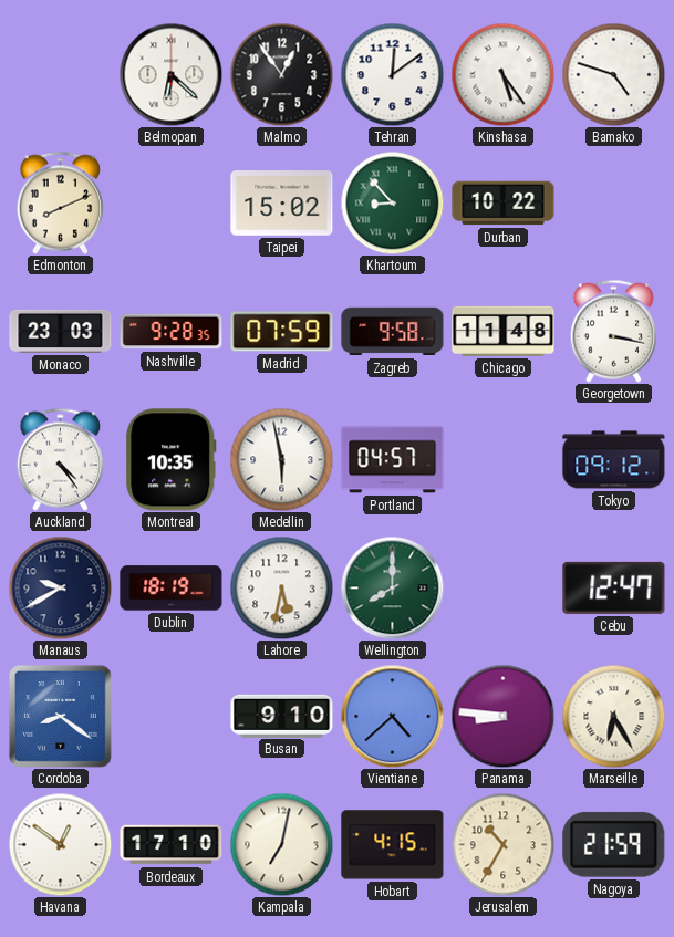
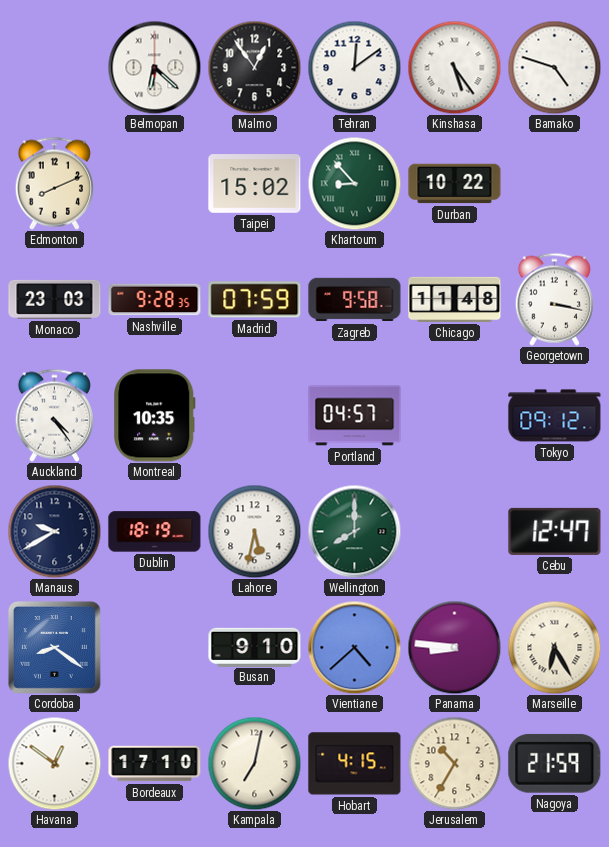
Medellin: 5:58 -> none
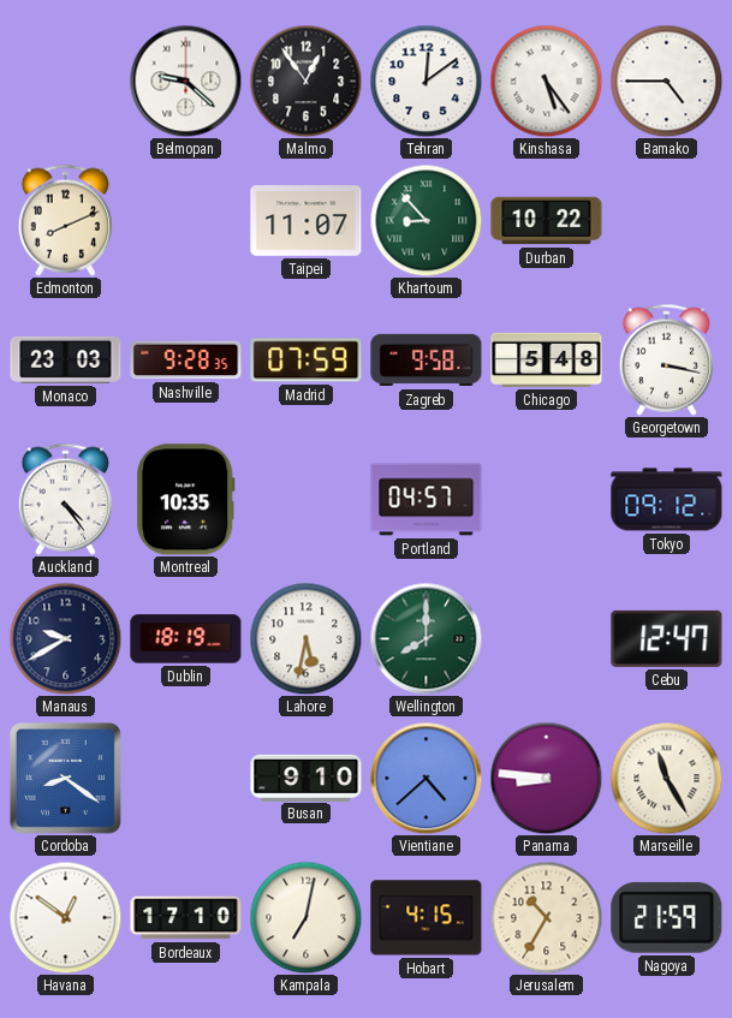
Belmopan: 6:22 -> 9:22
Bamako: 4:48 -> 4:45
Taipei: 15:02 -> 11:07
Chicago: 11:48 -> 5:48
Marseille: 6:25 -> 11:25
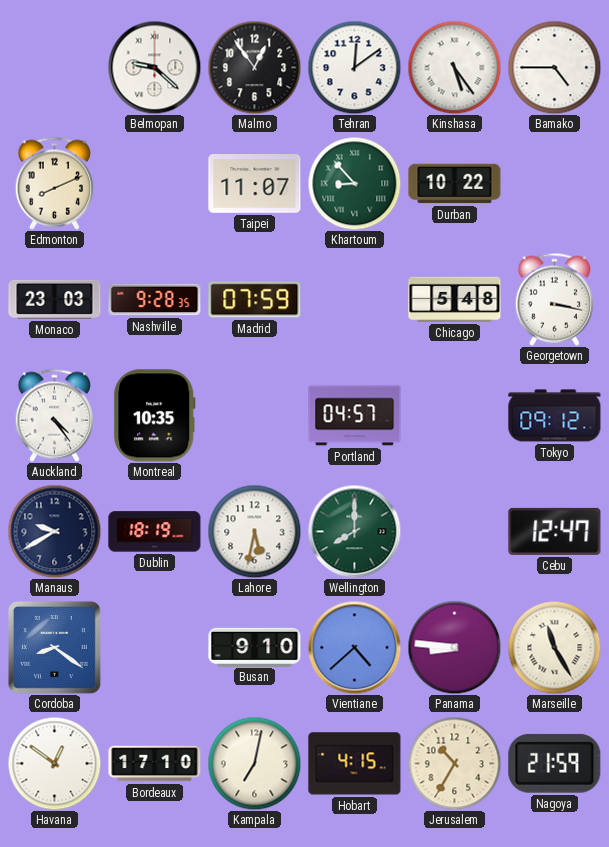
Zagreb: 9:58 -> none
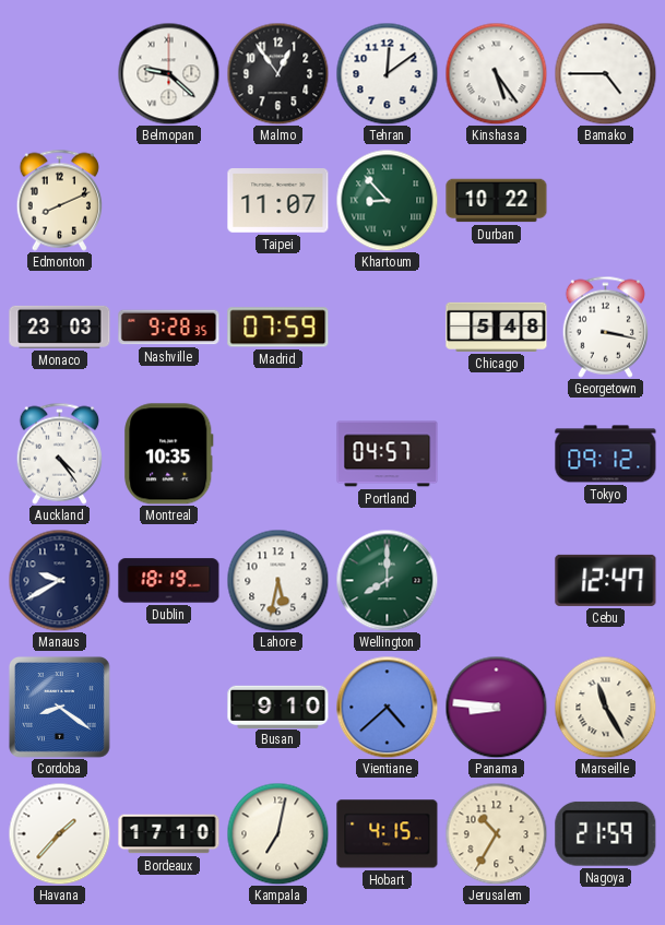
Havana: 12:51 -> 1:37
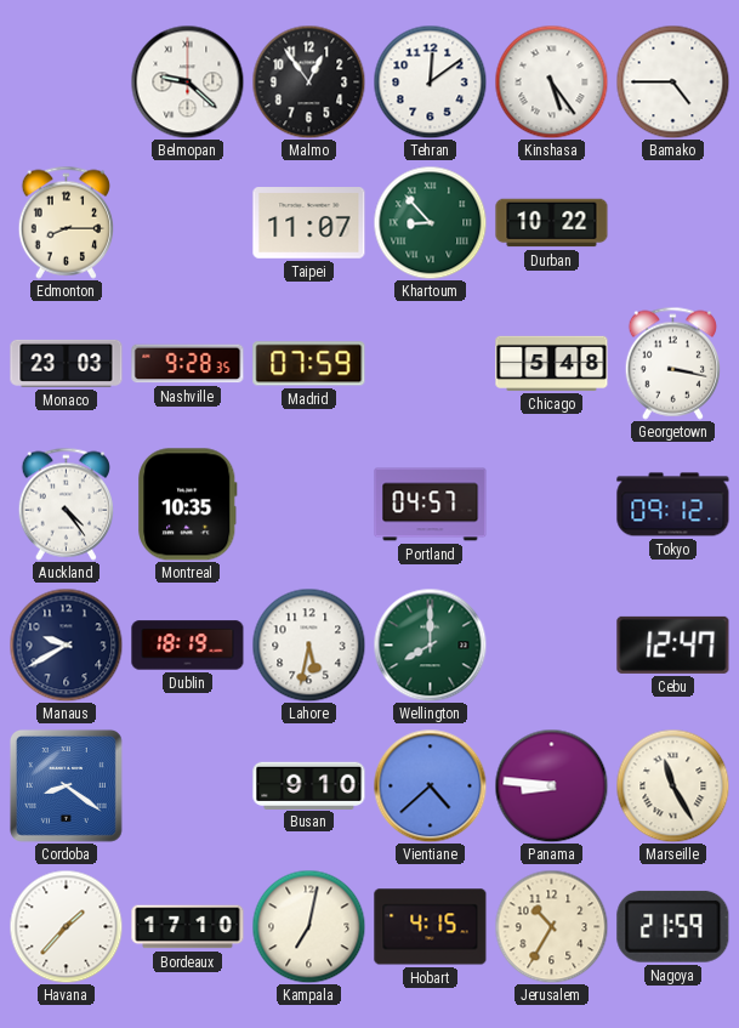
Edmonton: 8:11 -> 8:15
